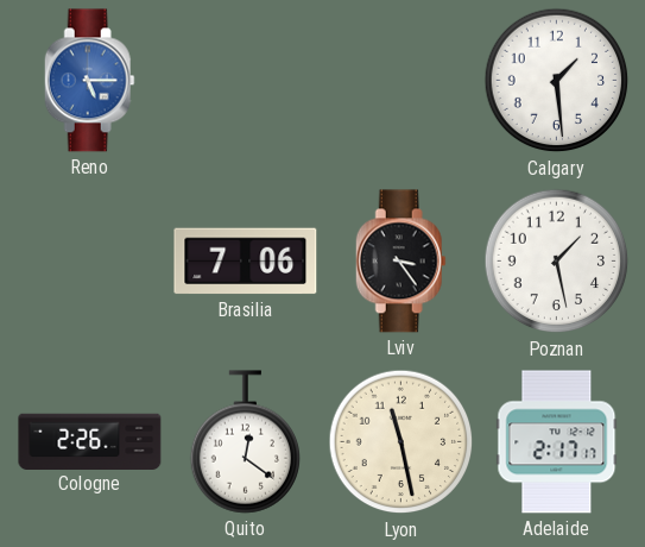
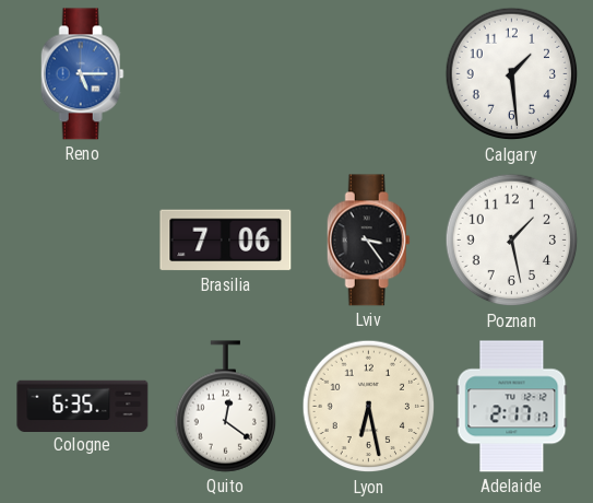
Cologne: 2:26 -> 6:35
Lyon: 11:28 -> 6:28
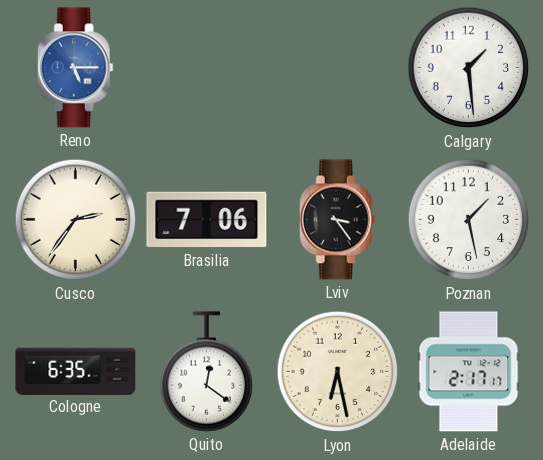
Cusco: none -> 2:36
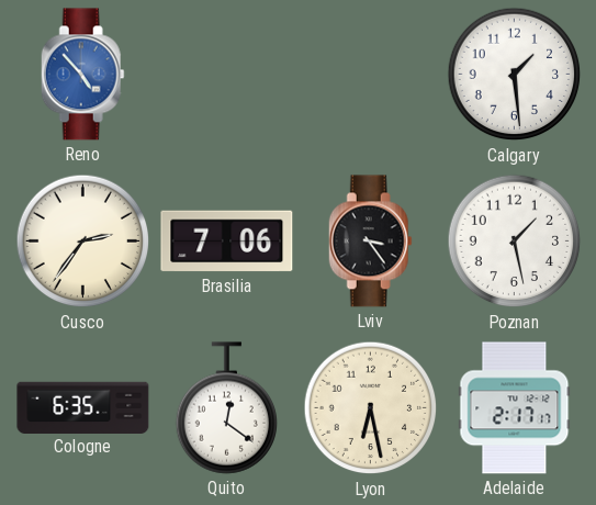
Reno: 5:15 -> 4:53
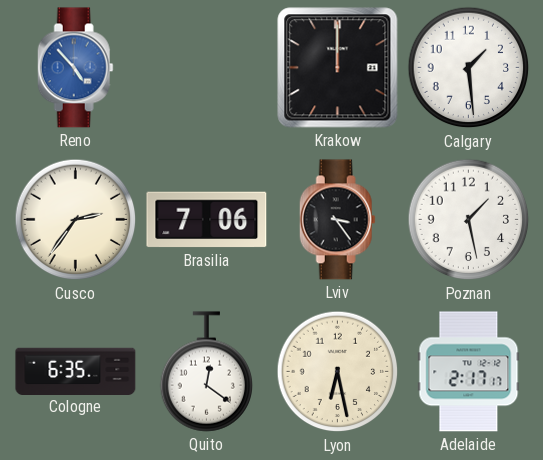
Krakow: none -> 12:00
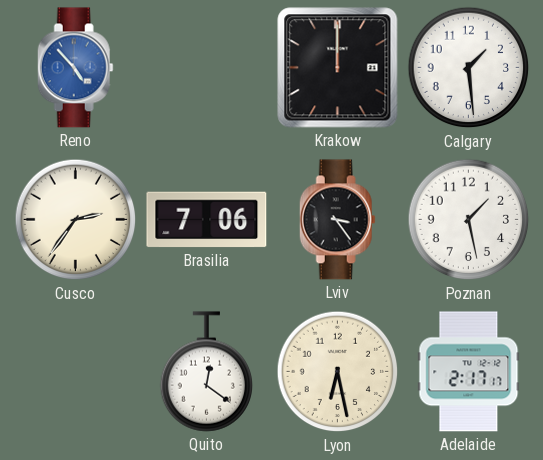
Cologne: 6:35 -> none
